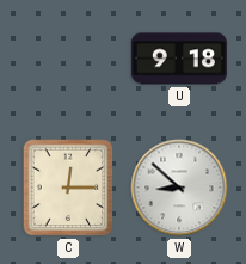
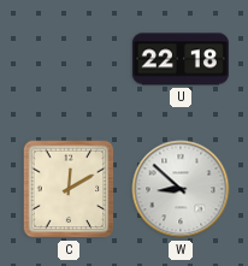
U: 9:18 -> 22:18
C: 12:15 -> 12:10
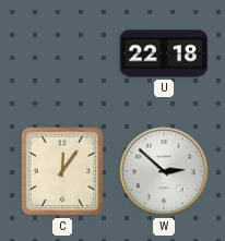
C: 12:10 -> 12:06
W: 8:52 -> 2:52
